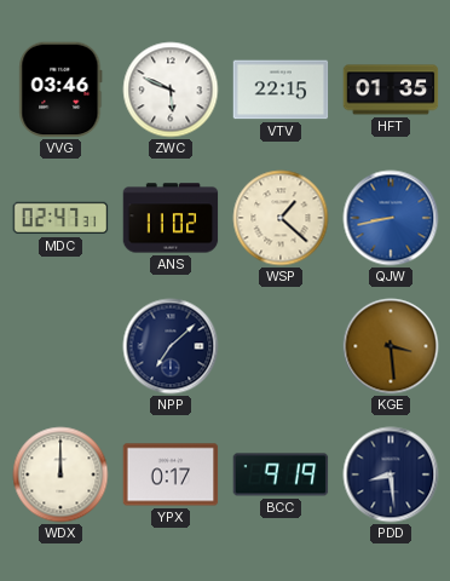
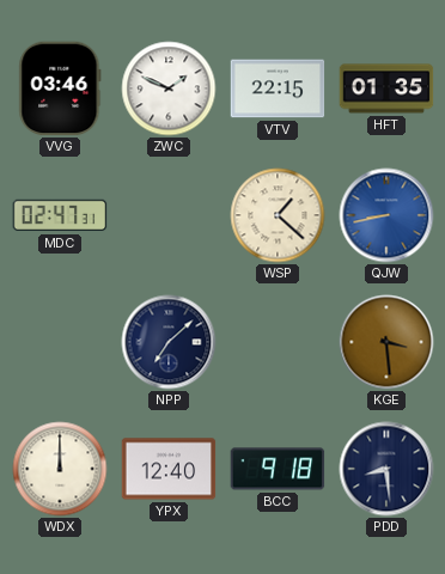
ZWC: 5:49 -> 1:49
ANS: 11:02 -> none
YPX: 0:17 -> 12:40
BCC: 9:19 -> 9:18
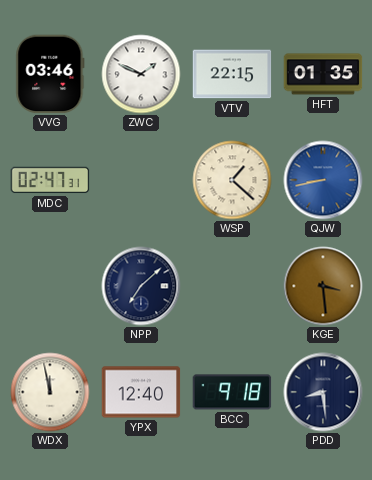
WDX: 12:00 -> 11:58
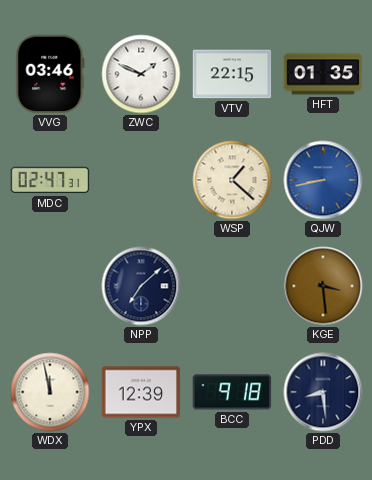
YPX: 12:40 -> 12:39
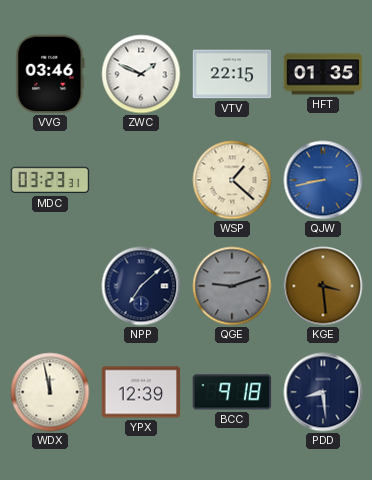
MDC: 02:47 -> 03:23
QGE: none -> 9:12
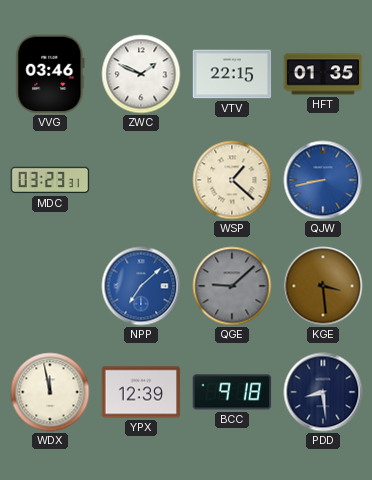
NPP dial: navy -> blue
QGE: 9:12 -> 9:08
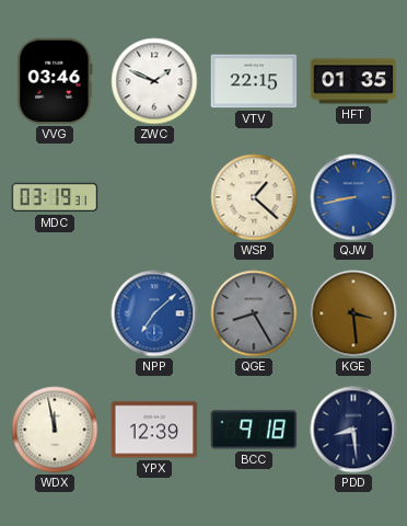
MDC: 03:23 -> 03:19
QGE: 9:08 -> 8:25
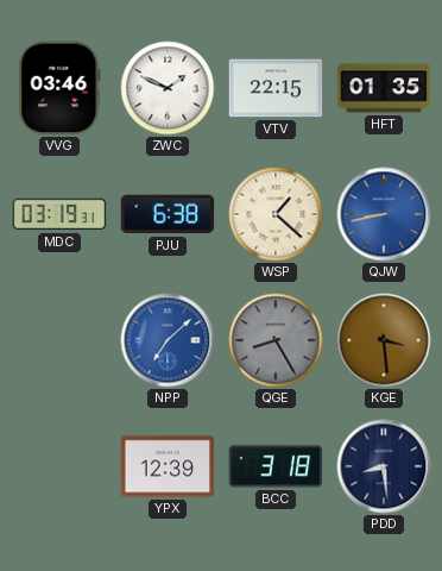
PJU: none -> 6:38
WDX: 11:58 -> none
BCC: 9:18 -> 3:18
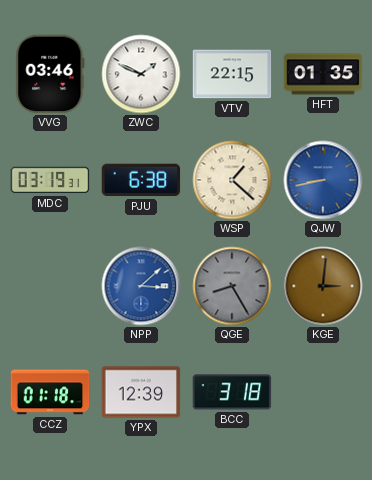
NPP: 7:08 -> 3:08
KGE: 3:29 -> 3:01
CCZ: none -> 01:18
PDD: 8:29 -> none
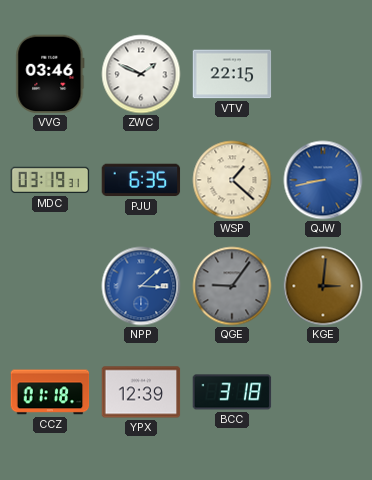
HFT: 01:35 -> none
PJU: 6:38 -> 6:35
QGE: 8:25 -> 9:06
